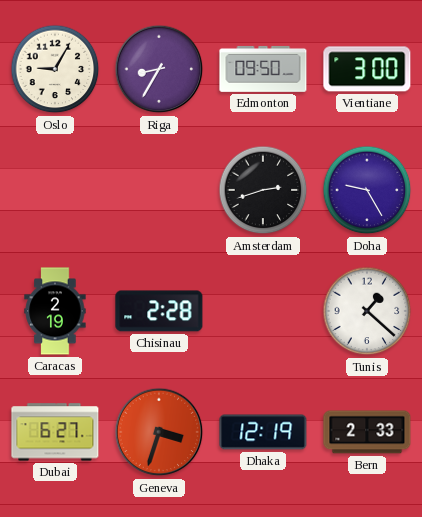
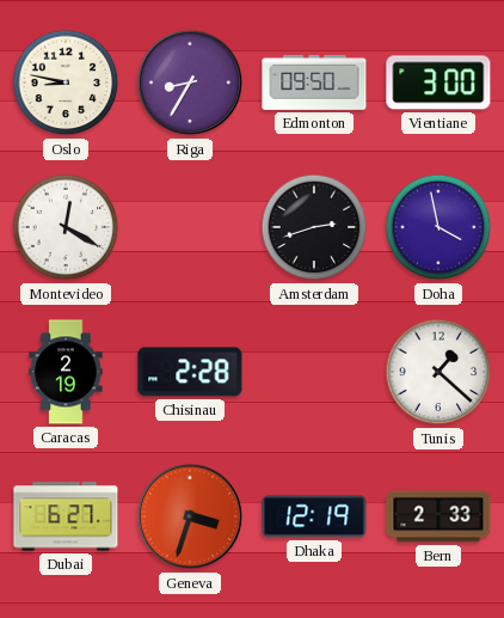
Oslo: 9:05 -> 8:47
Montevideo: none -> 12:20
Doha: 9:25 -> 3:58
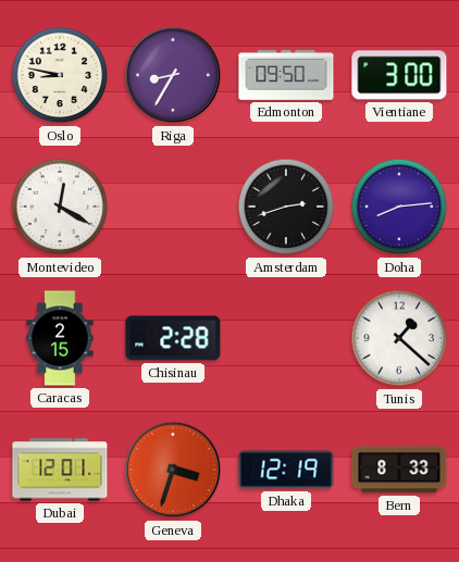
Doha: 3:58 -> 8:14
Caracas: 2:19 -> 2:15
Dubai: 6:27 -> 12:01
Bern: 2:33 -> 8:33
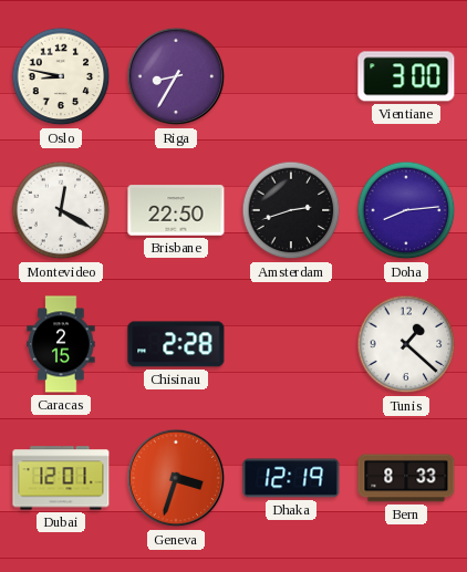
Edmonton: 09:50 -> none
Brisbane: none -> 22:50
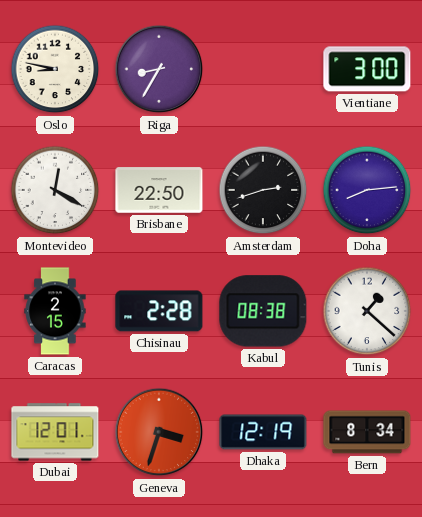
Kabul: none -> 08:38
Bern: 8:33 -> 8:34
